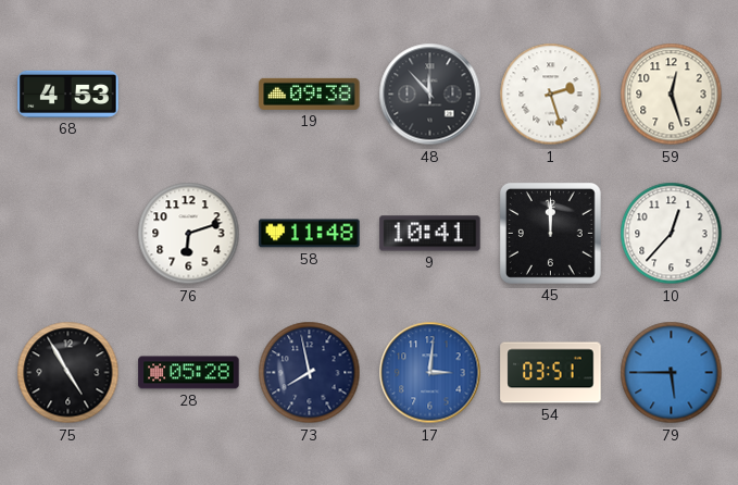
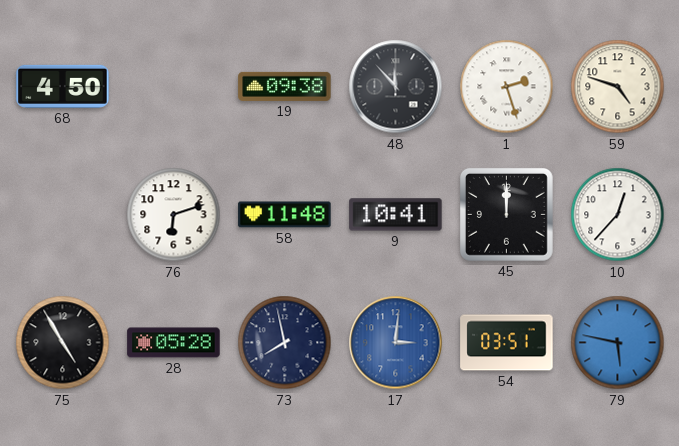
68: 4:53 -> 4:50
59: 12:27 -> 4:48
79: 5:45 -> 5:47
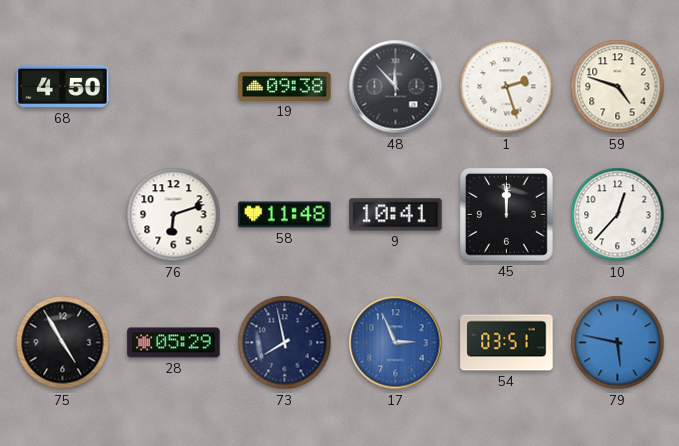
28: 05:28 -> 05:29
17: 3:01 -> 2:56
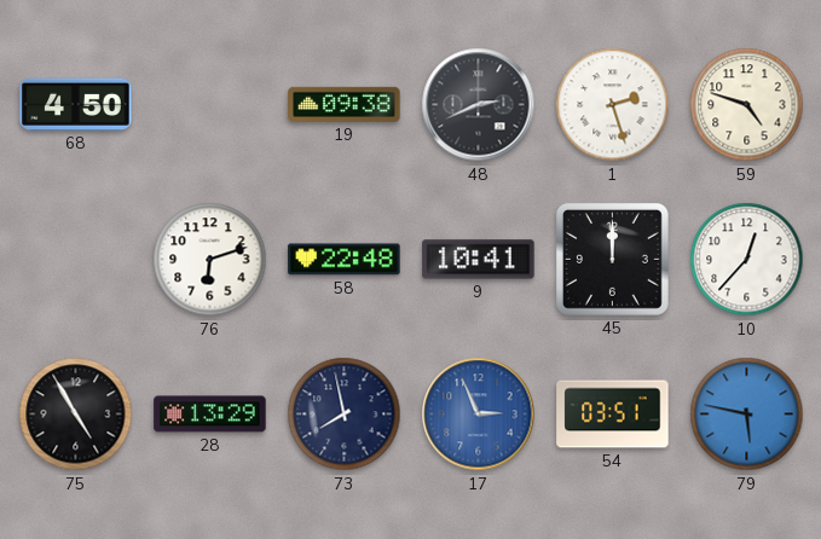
48: 11:53 -> 2:41
58: 11:48 -> 22:48
28: 05:29 -> 13:29
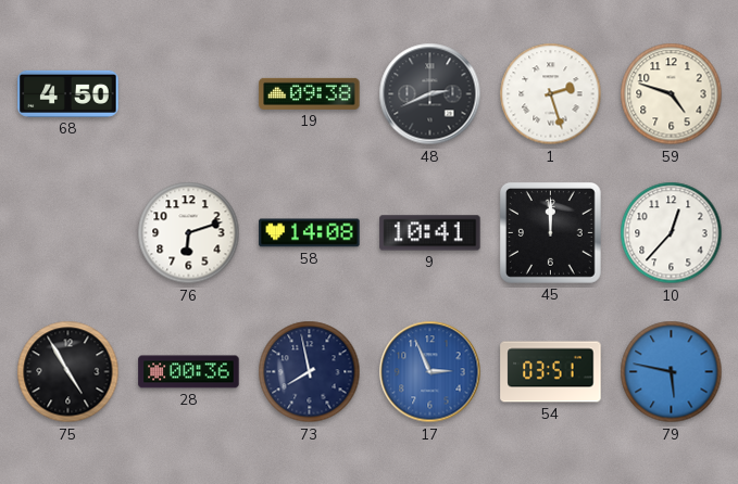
58: 22:48 -> 14:08
28: 13:29 -> 00:36
